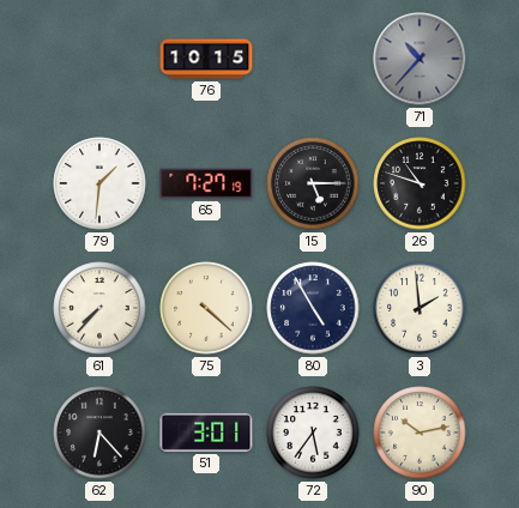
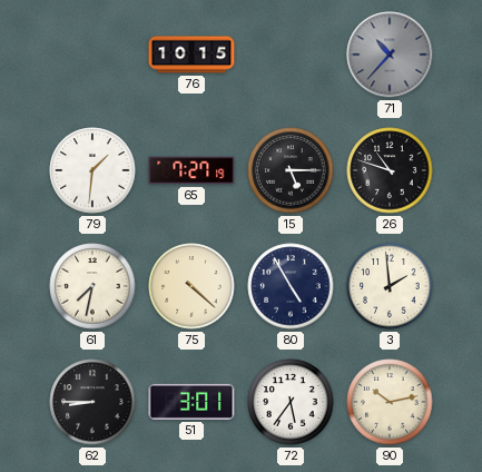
61: 7:37 -> 7:32
62: 6:23 -> 8:45
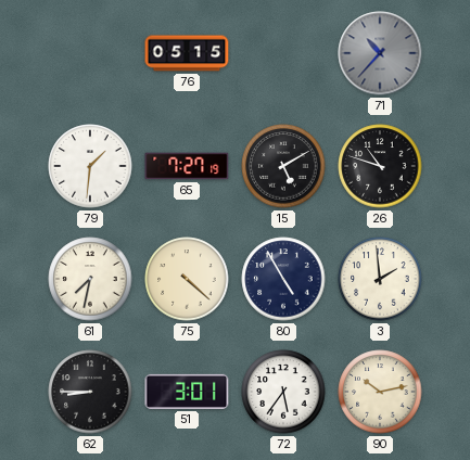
76: 10:15 -> 05:15
15: 5:15 -> 5:10
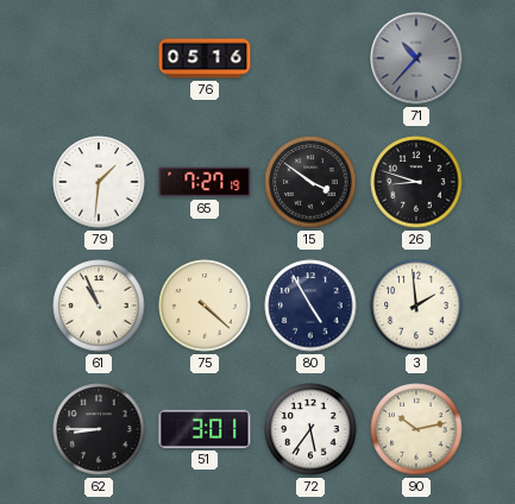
76: 05:15 -> 05:16
15: 5:10 -> 3:51
26: 10:48 -> 8:48
61: 7:32 -> 10:56
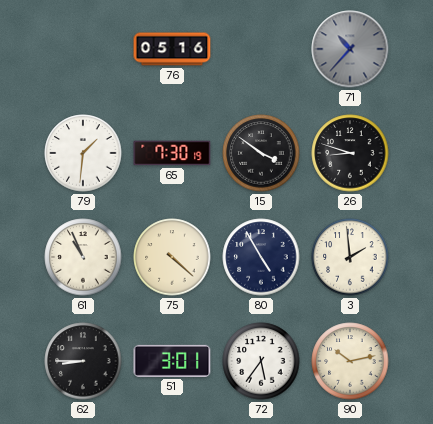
65: 7:27 -> 7:30
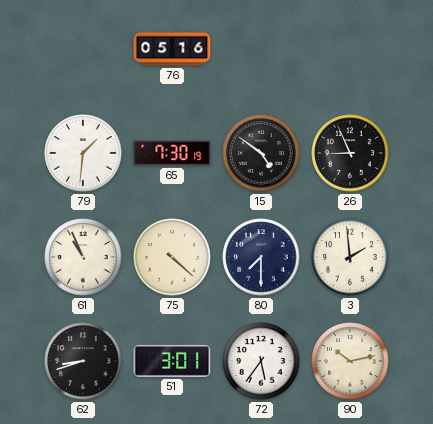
71: 10:37 -> none
15: 3:51 -> 4:51
26: 8:48 -> 8:56
80: 4:55 -> 7:30
62: 8:45 -> 8:42
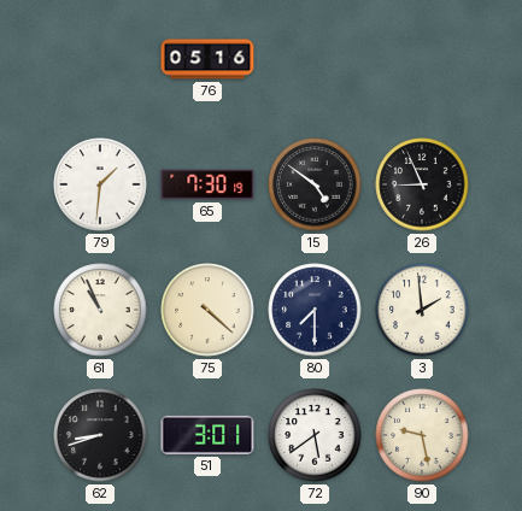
72: 5:36 -> 5:39
90: 10:13 -> 9:28
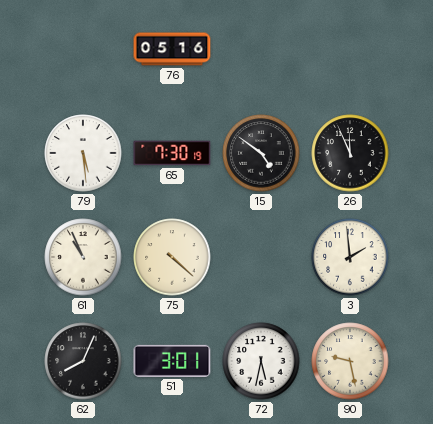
79: 1:31 -> 5:29
26: 8:56 -> 11:56
80: 7:30 -> none
62: 8:42 -> 8:04
72: 5:39 -> 5:32
